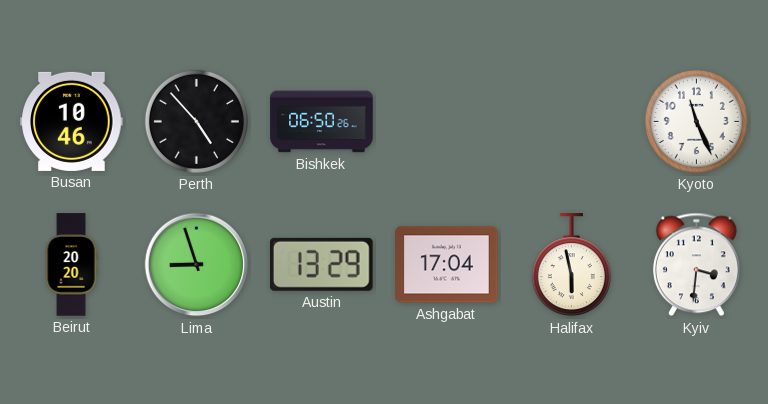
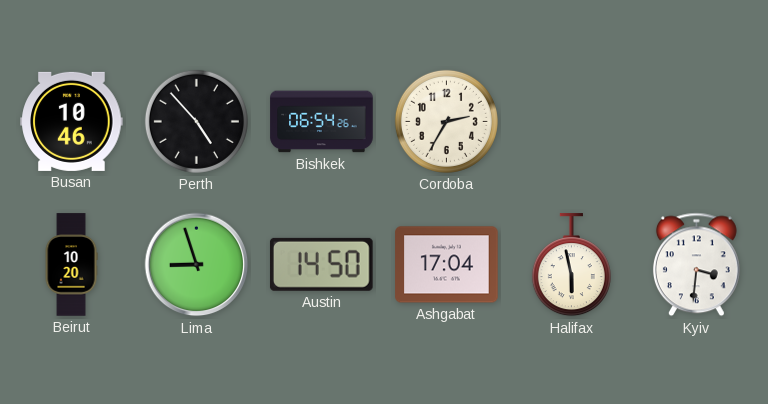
Bishkek: 06:50 -> 06:54
Cordoba: none -> 2:35
Kyoto: 11:26 -> none
Beirut: 20:20 -> 10:20
Austin: 13:29 -> 14:50
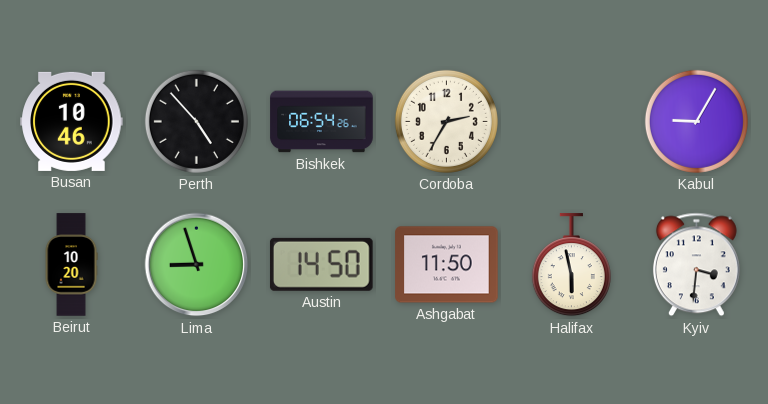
Kabul: none -> 9:05
Ashgabat: 17:04 -> 11:50
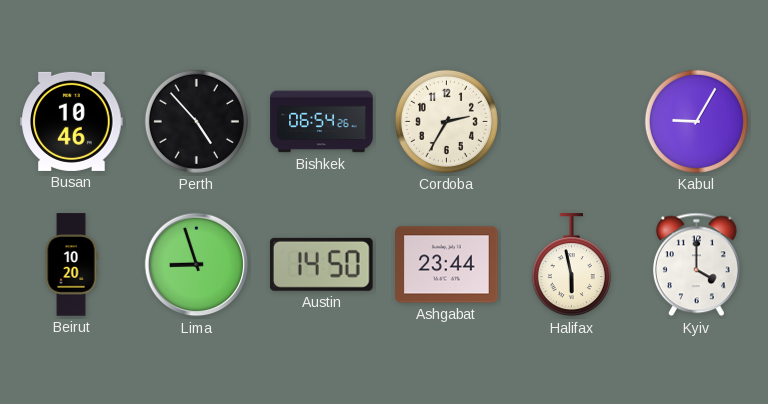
Ashgabat: 11:50 -> 23:44
Kyiv: 3:31 -> 4:00
